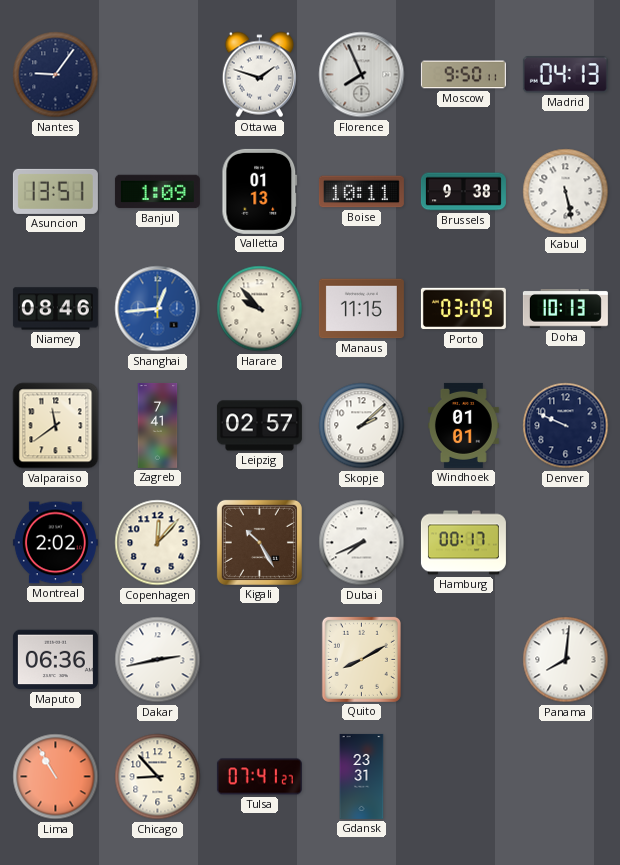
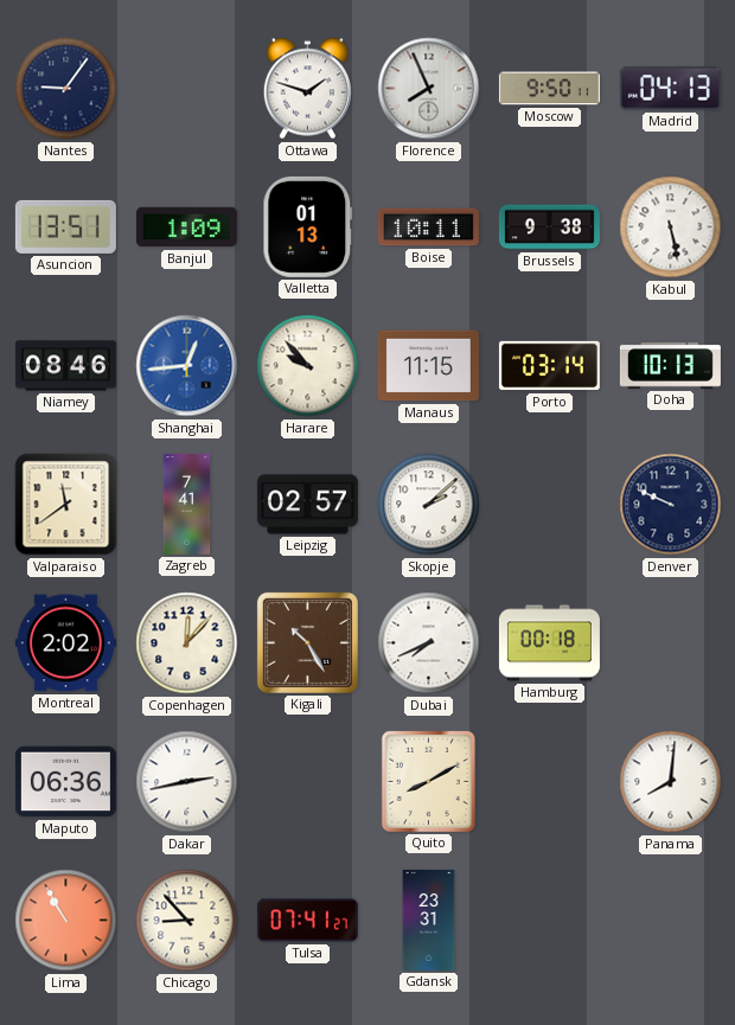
Porto: 03:09 -> 03:14
Windhoek: 01:01 -> none
Hamburg: 00:17 -> 00:18
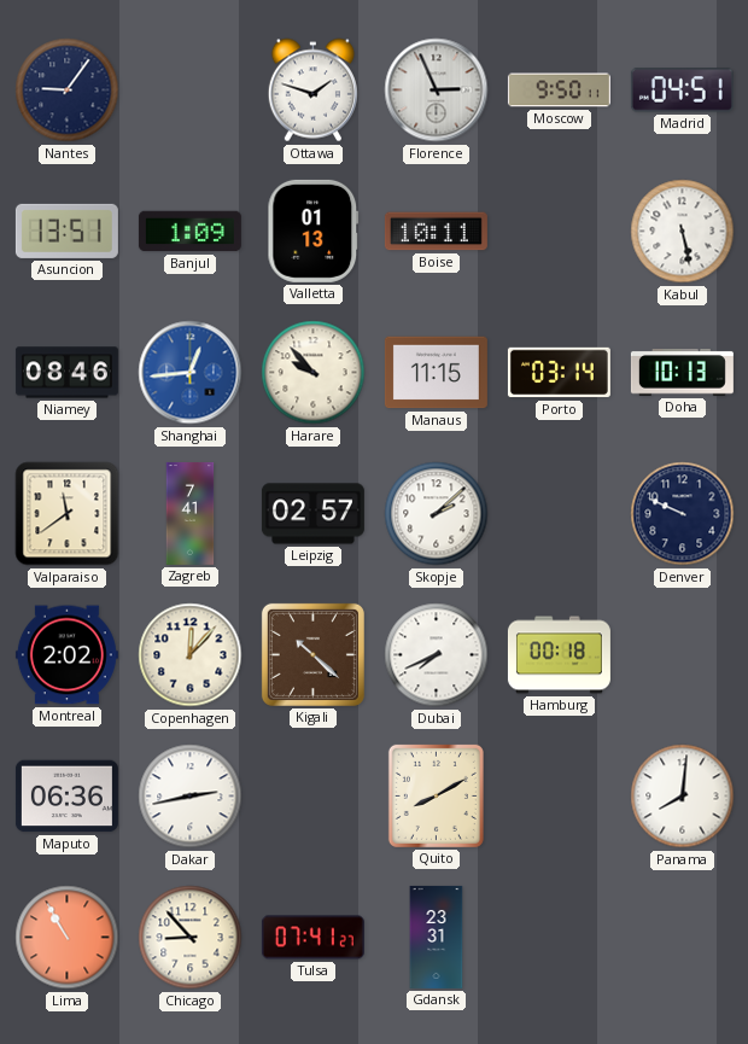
Florence: 7:56 -> 2:56
Madrid: 04:13 -> 04:51
Brussels: 9:38 -> none
Kigali: 10:25 -> 10:22
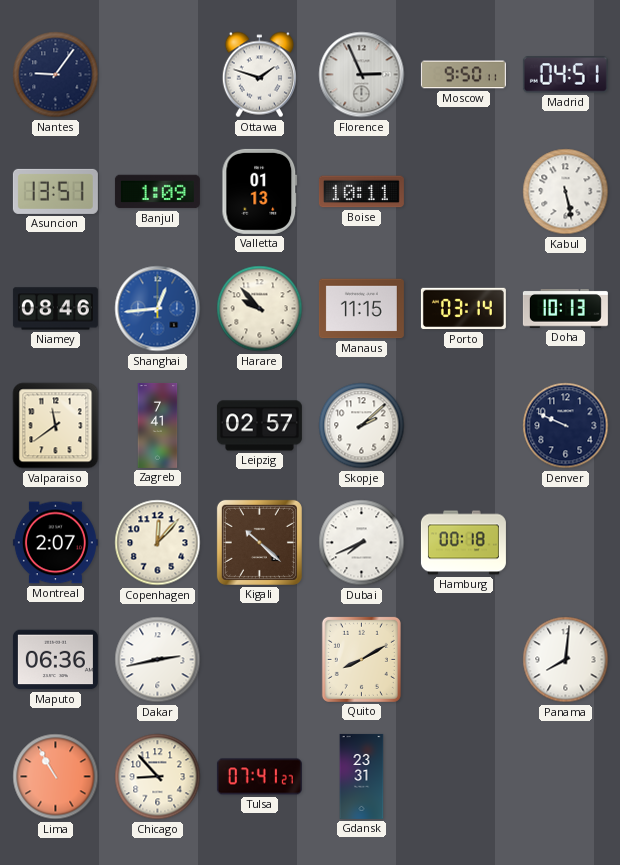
Montreal: 2:02 -> 2:07
